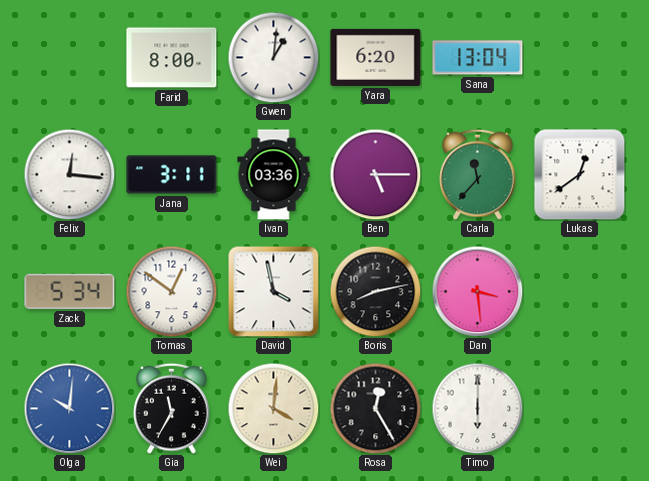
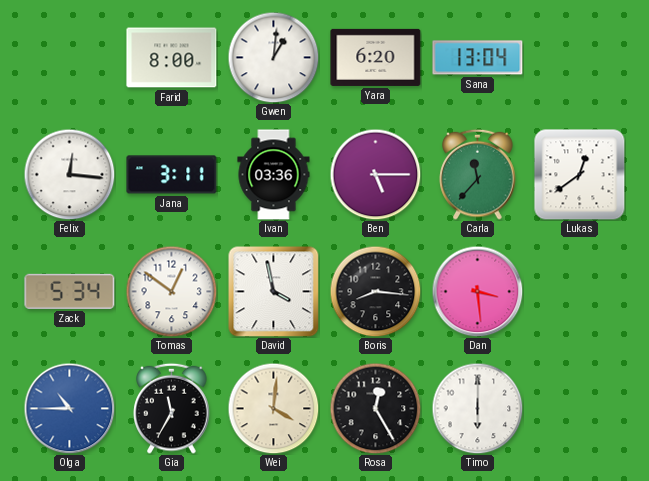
Boris: 8:13 -> 8:16
Olga: 10:01 -> 10:45
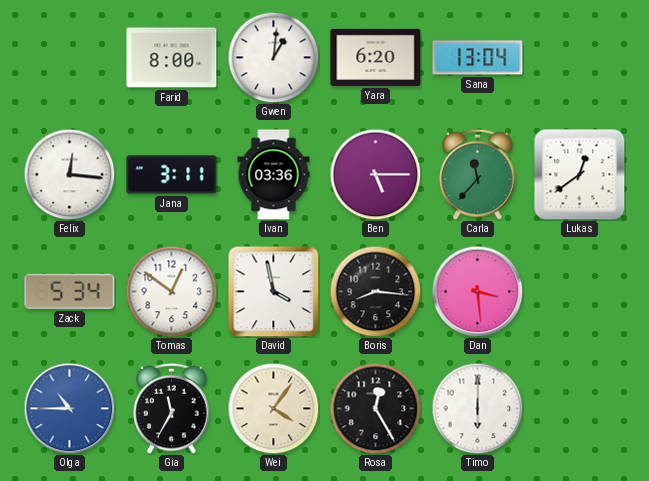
Wei: 4:01 -> 4:06
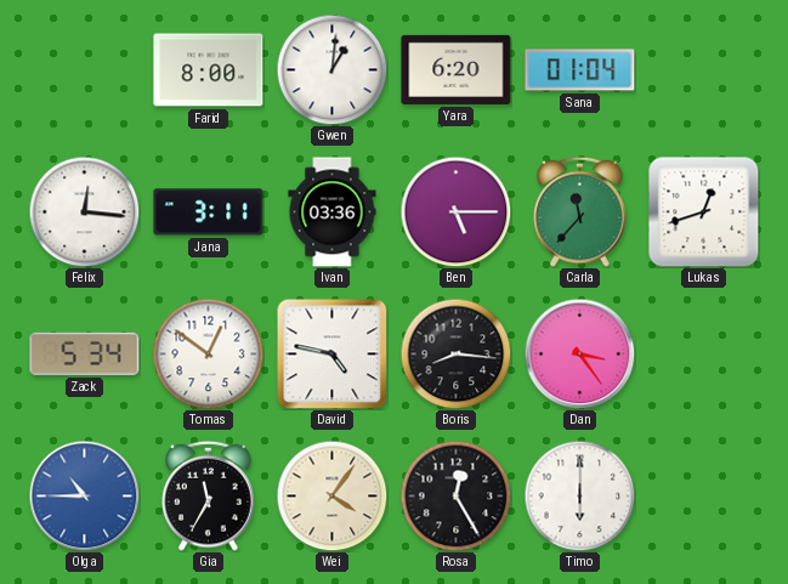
Sana: 13:04 -> 01:04
Lukas: 12:39 -> 12:42
David: 3:58 -> 4:47
Dan: 3:29 -> 3:24
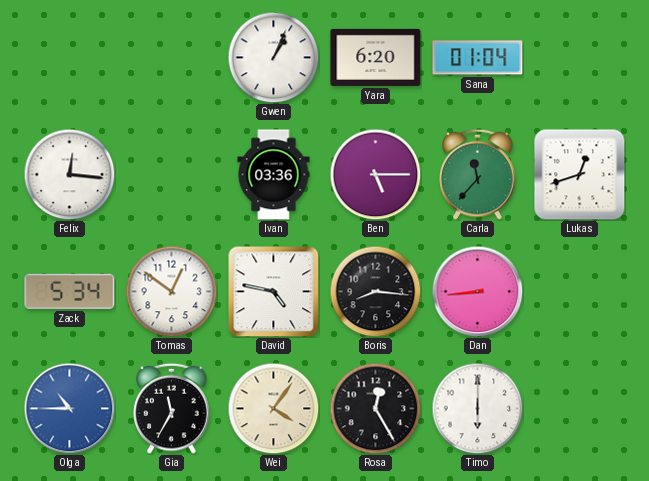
Farid: 8:00 -> none
Gwen: 1:01 -> 1:04
Jana: 3:11 -> none
Dan: 3:24 -> 8:44
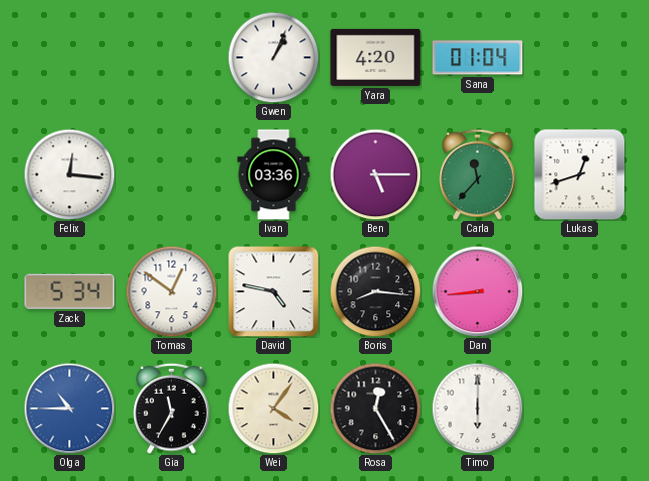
Yara: 6:20 -> 4:20
